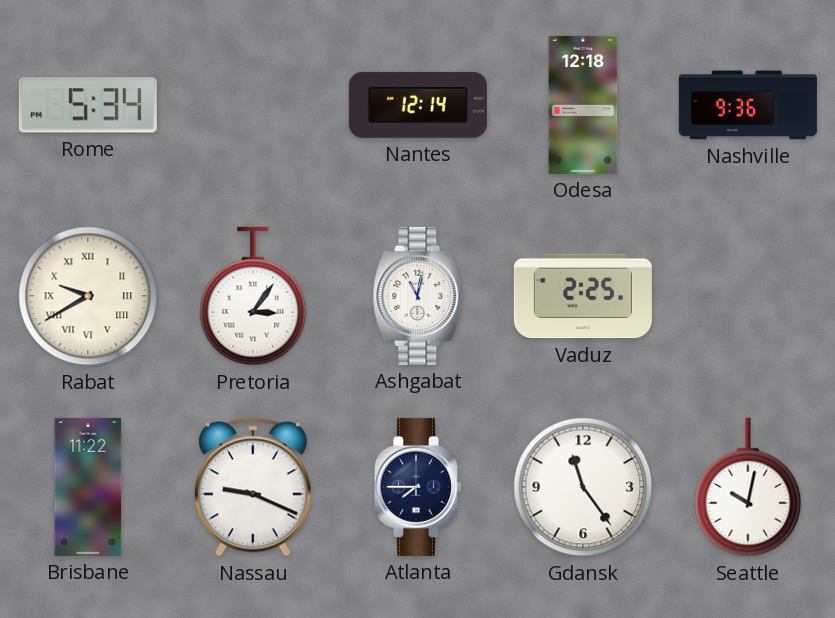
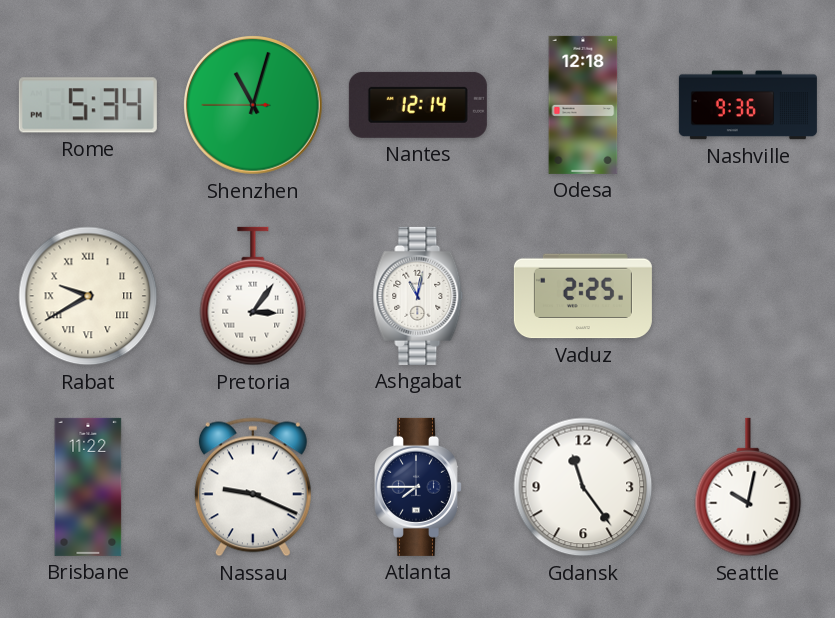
Shenzhen: none -> 11:02
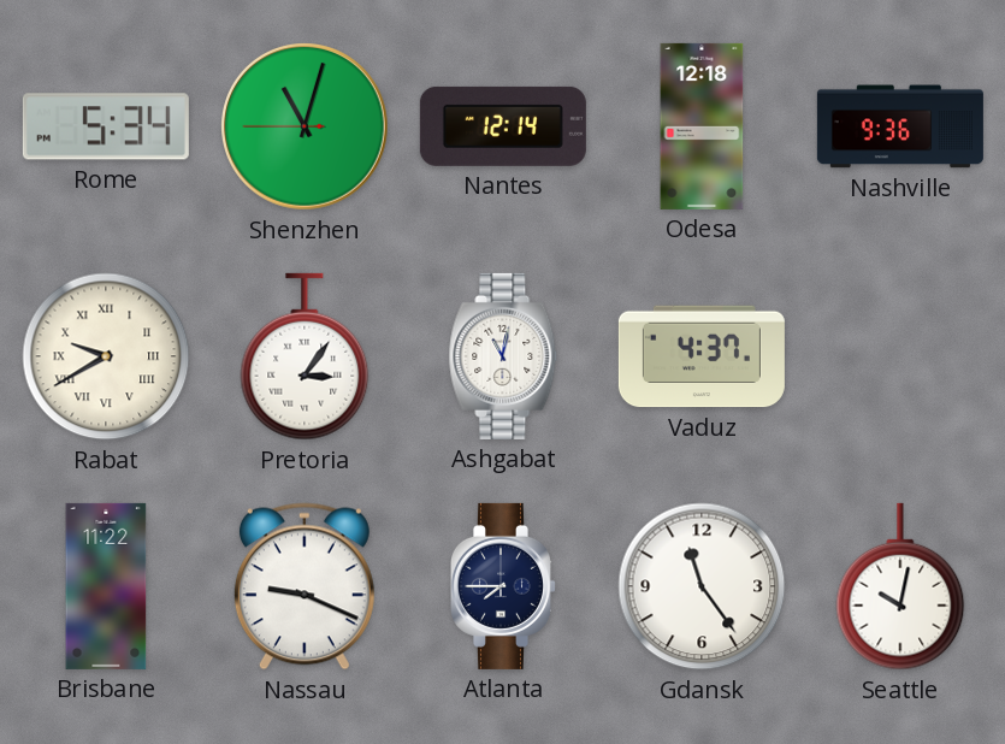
Vaduz: 2:25 -> 4:37
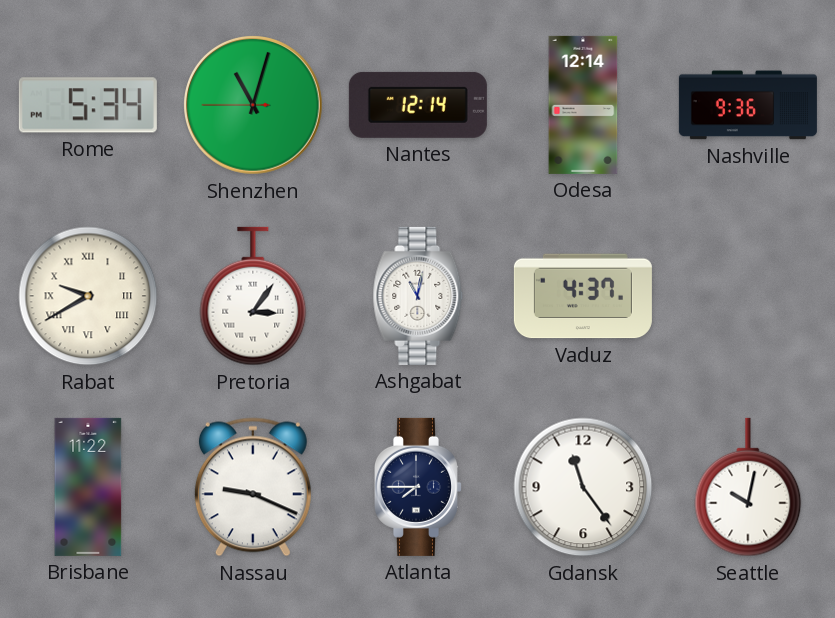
Odesa: 12:18 -> 12:14
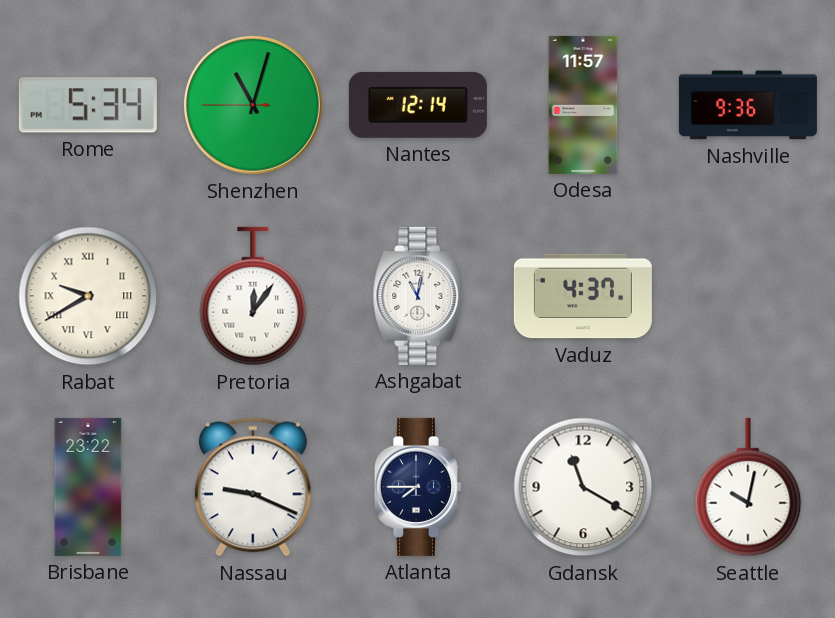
Odesa: 12:14 -> 11:57
Pretoria: 3:06 -> 12:06
Brisbane: 11:22 -> 23:22
Gdansk: 11:24 -> 11:20
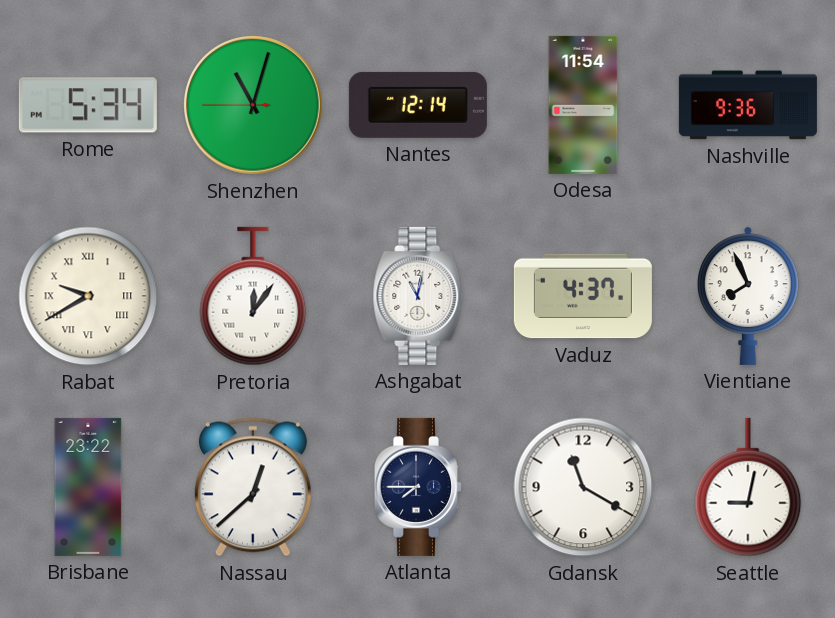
Odesa: 11:57 -> 11:54
Vientiane: none -> 7:56
Nassau: 9:19 -> 12:38
Seattle: 10:02 -> 9:02
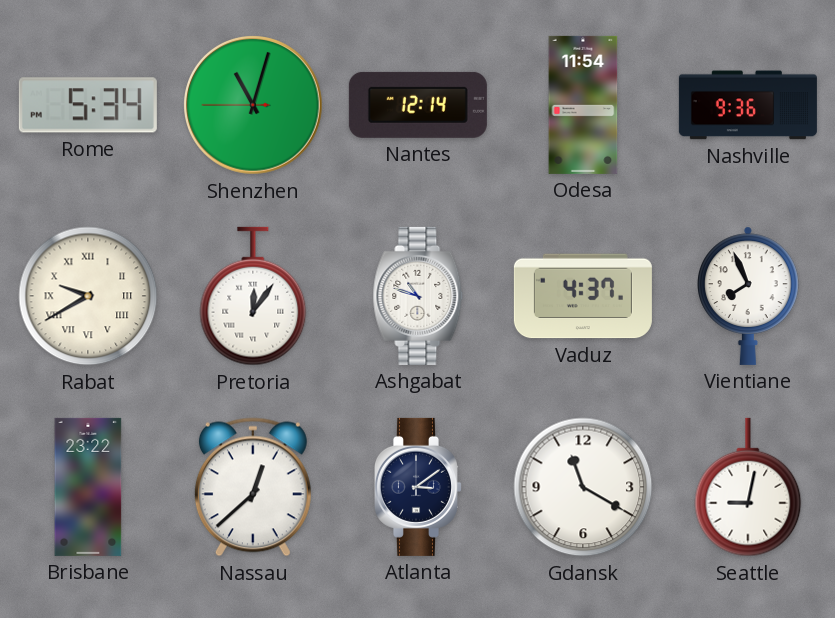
Ashgabat: 11:02 -> 10:48
Atlanta: 7:45 -> 3:09
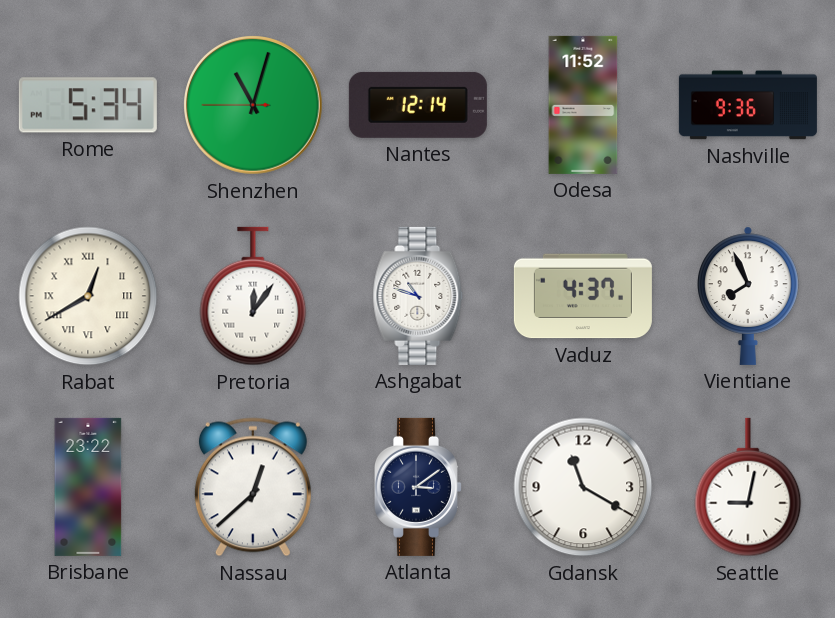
Odesa: 11:54 -> 11:52
Rabat: 9:40 -> 12:40
